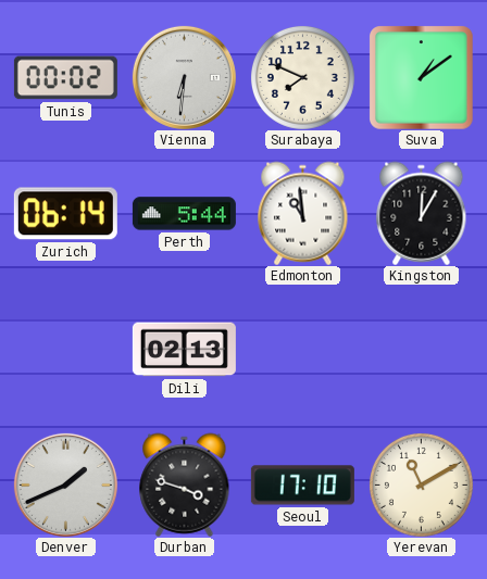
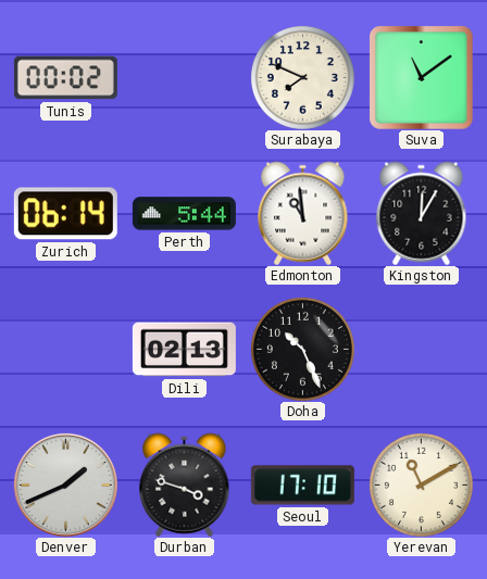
Vienna: 6:31 -> none
Suva: 1:09 -> 11:09
Doha: none -> 10:26
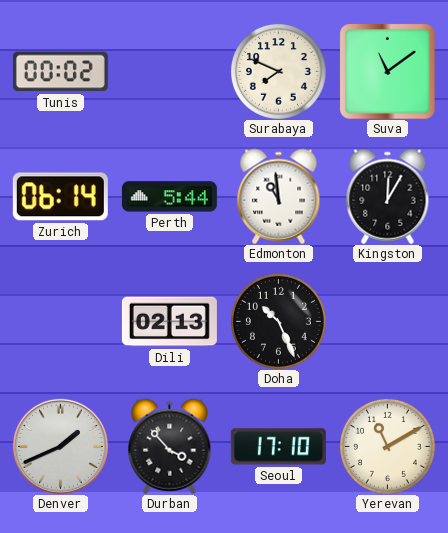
Durban: 3:48 -> 3:53
